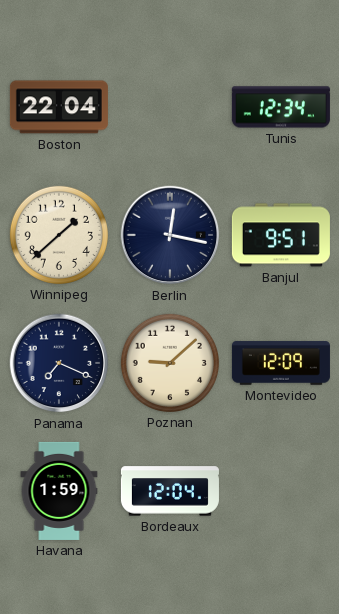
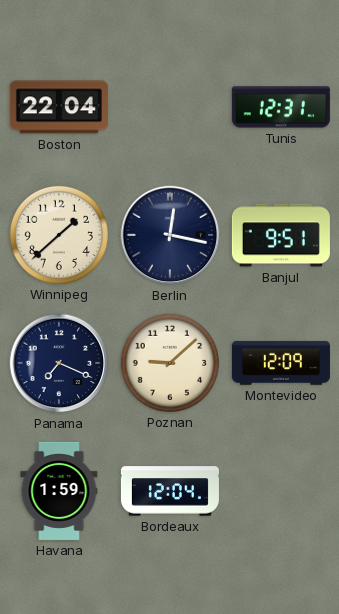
Tunis: 12:34 -> 12:31
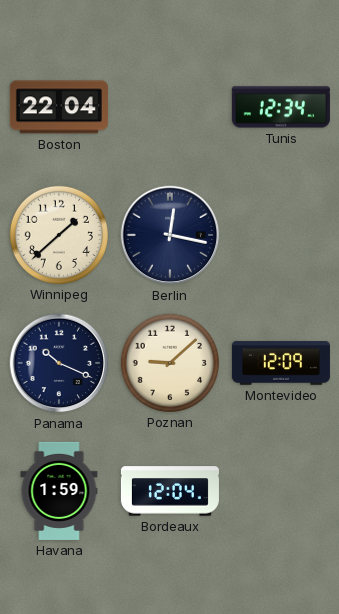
Tunis: 12:31 -> 12:34
Banjul: 9:51 -> none
Panama: 7:19 -> 10:19
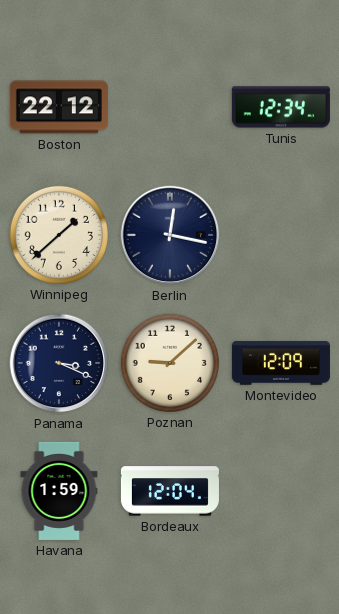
Boston: 22:04 -> 22:12
Panama: 10:19 -> 3:19
